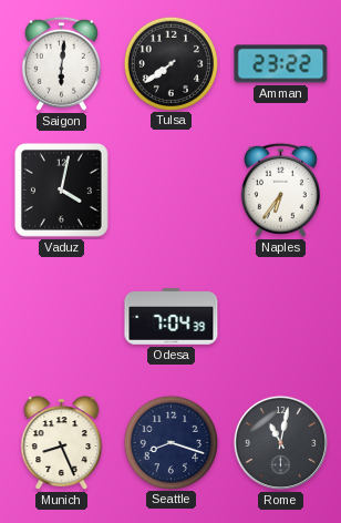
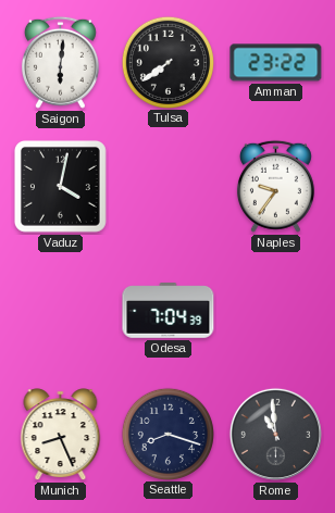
Naples: 6:36 -> 9:36
Rome: 11:02 -> 10:59
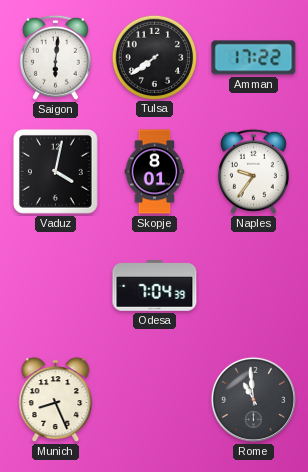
Amman: 23:22 -> 17:22
Skopje: none -> 8:01
Seattle: 8:18 -> none
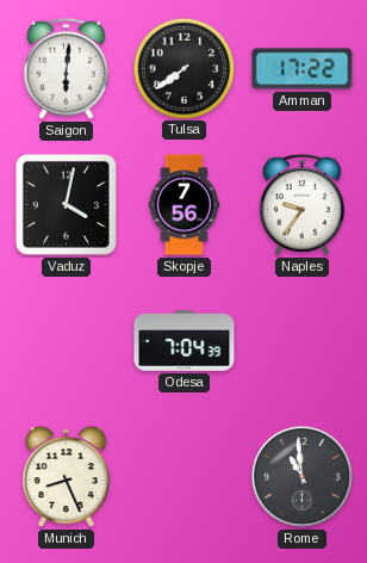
Skopje: 8:01 -> 7:56
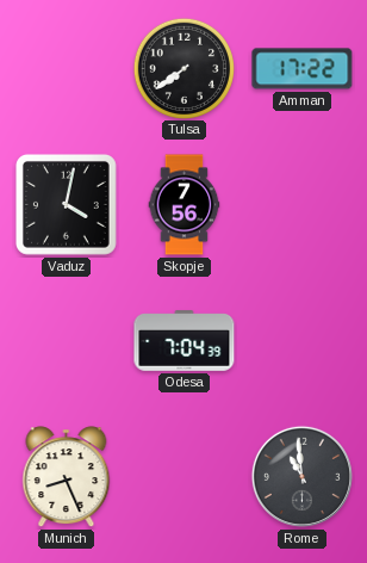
Saigon: 6:01 -> none
Naples: 9:36 -> none
